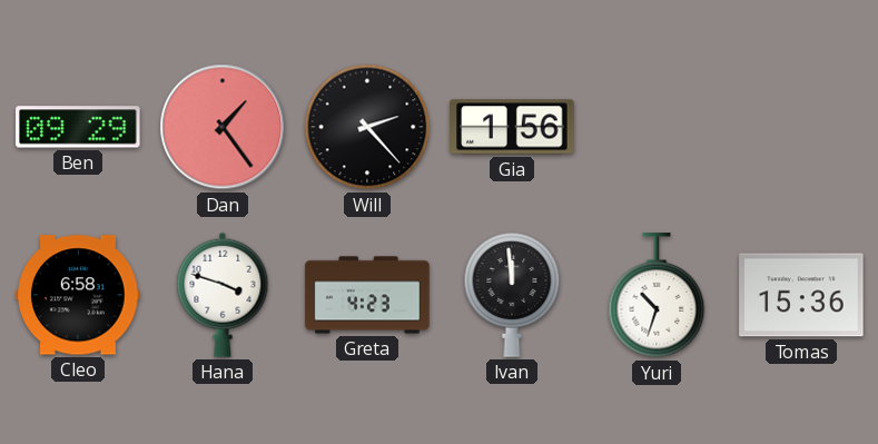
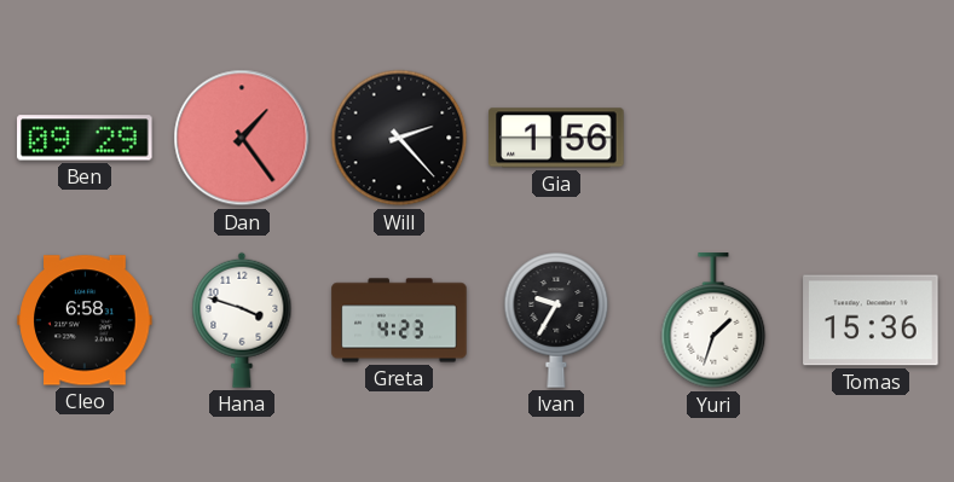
Ivan: 11:59 -> 9:35
Yuri: 10:33 -> 1:33
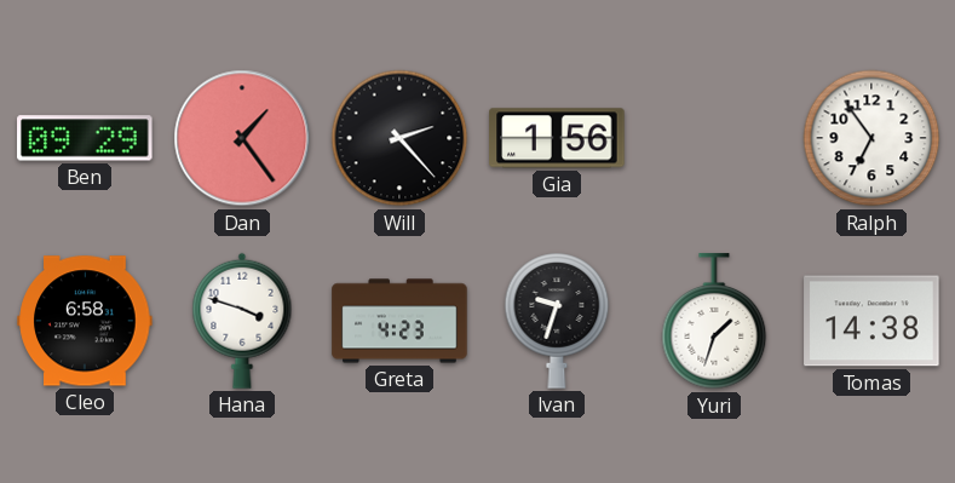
Ralph: none -> 6:54
Ivan: 9:35 -> 9:33
Tomas: 15:36 -> 14:38
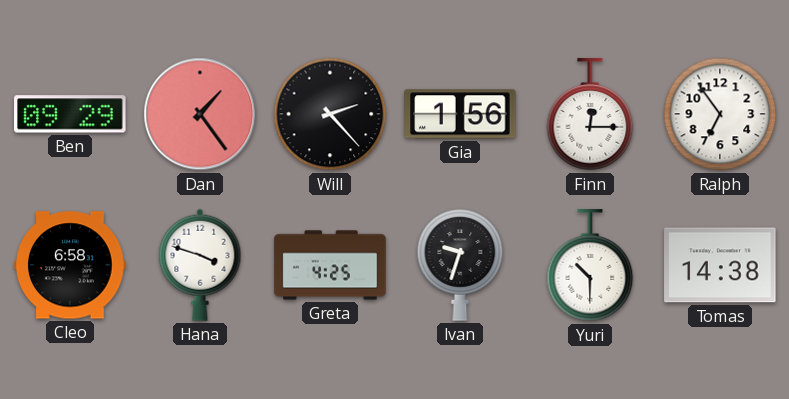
Finn: none -> 12:15
Greta: 4:23 -> 4:25
Yuri: 1:33 -> 10:30
